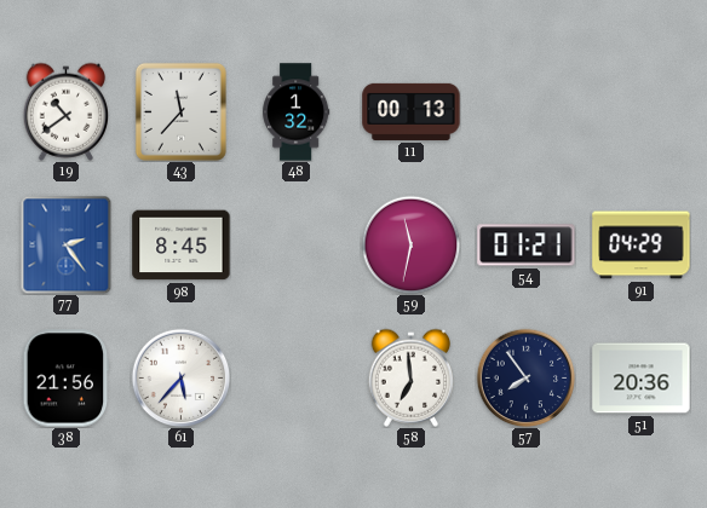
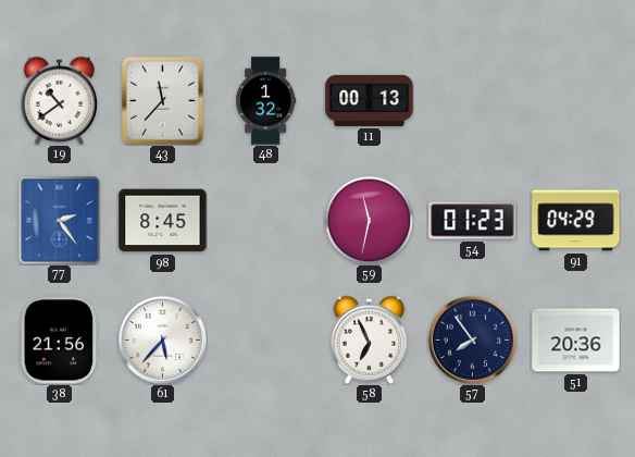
54: 01:21 -> 01:23
58: 6:59 -> 6:56
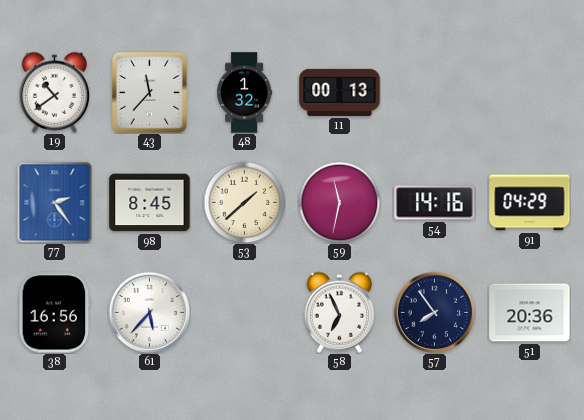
53: none -> 1:38
54: 01:23 -> 14:16
38: 21:56 -> 16:56
